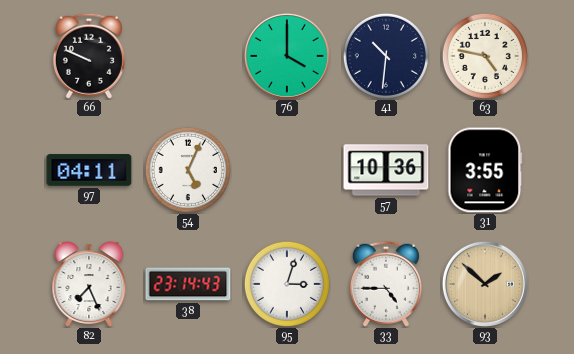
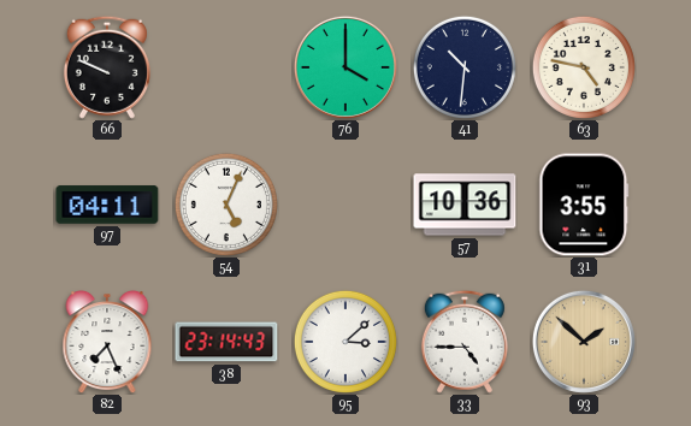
95: 3:03 -> 3:08
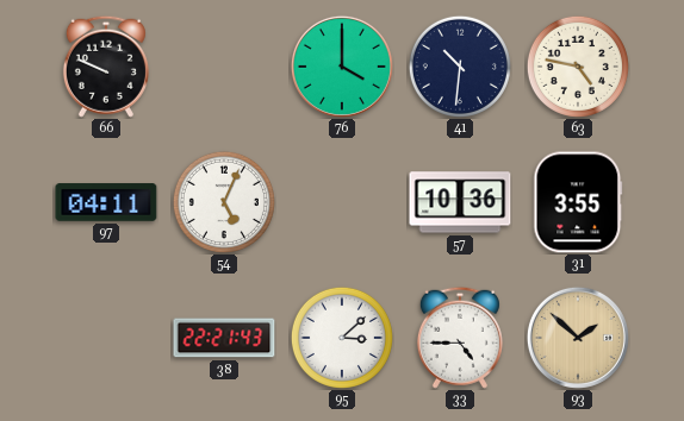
82: 7:26 -> none
38: 23:14 -> 22:21
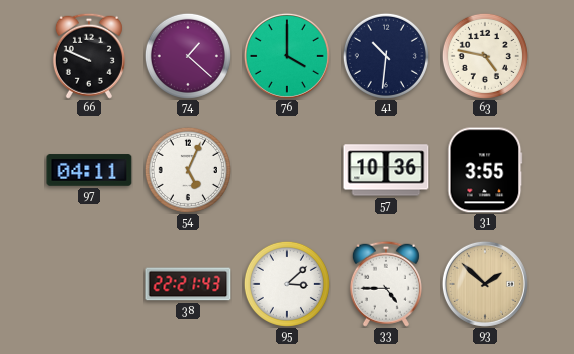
74: none -> 1:22
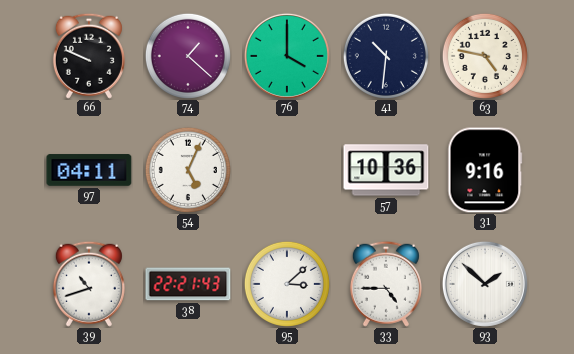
31: 3:55 -> 9:16
39: none -> 10:42
93 dial: champagne -> white
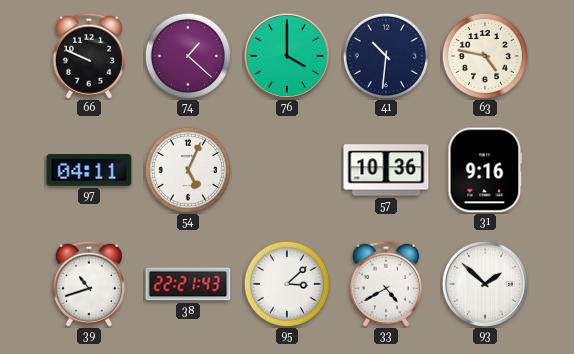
33: 4:45 -> 4:40
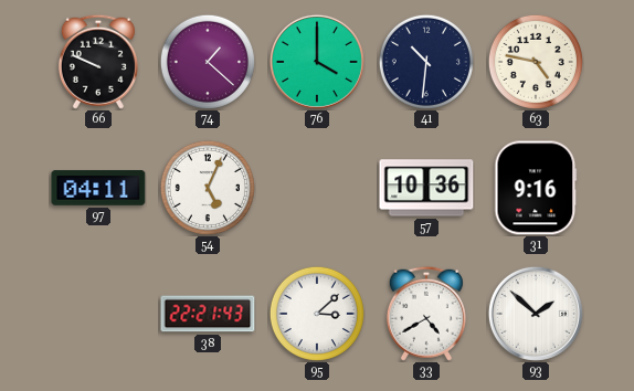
39: 10:42 -> none
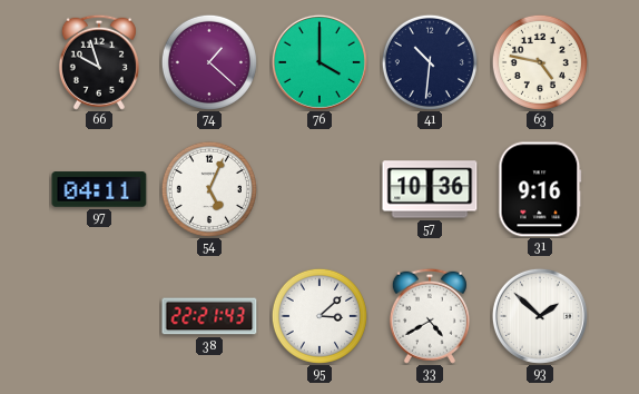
66: 9:49 -> 9:57
